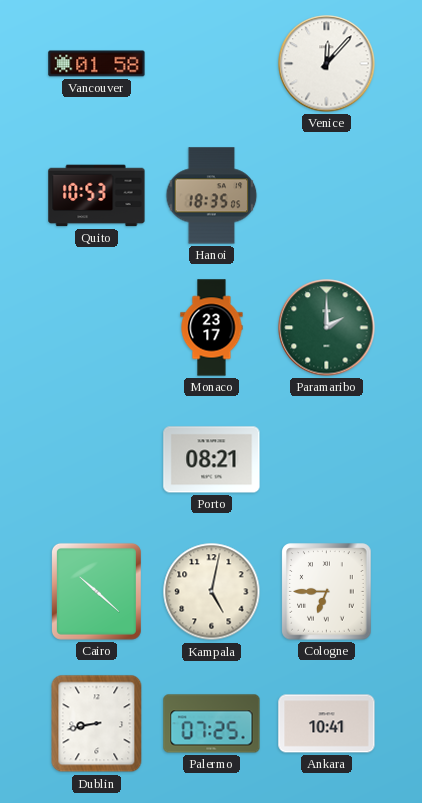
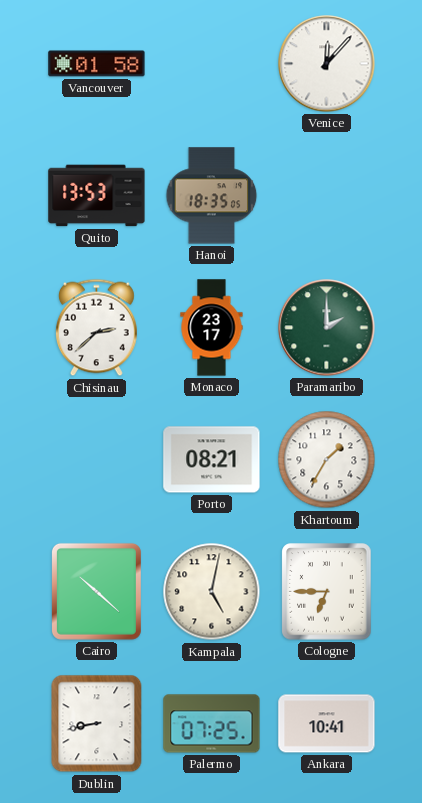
Quito: 10:53 -> 13:53
Chisinau: none -> 2:38
Khartoum: none -> 1:35
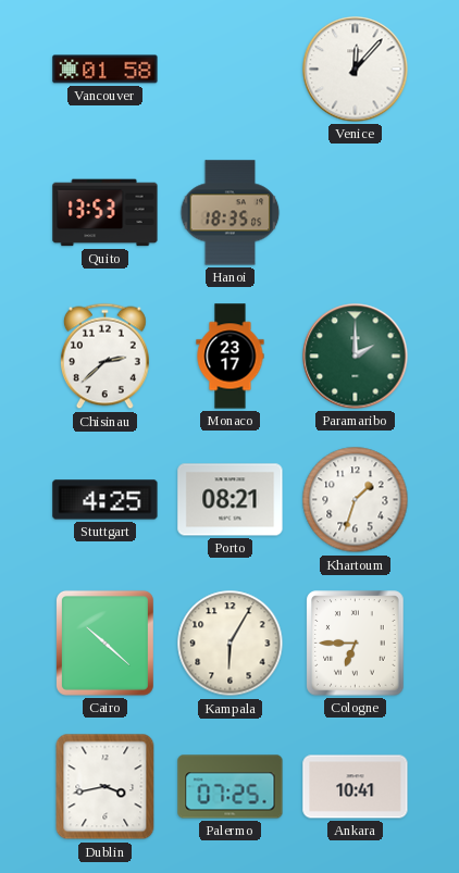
Stuttgart: none -> 4:25
Khartoum: 1:35 -> 1:33
Kampala: 5:02 -> 6:05
Dublin: 8:43 -> 3:43
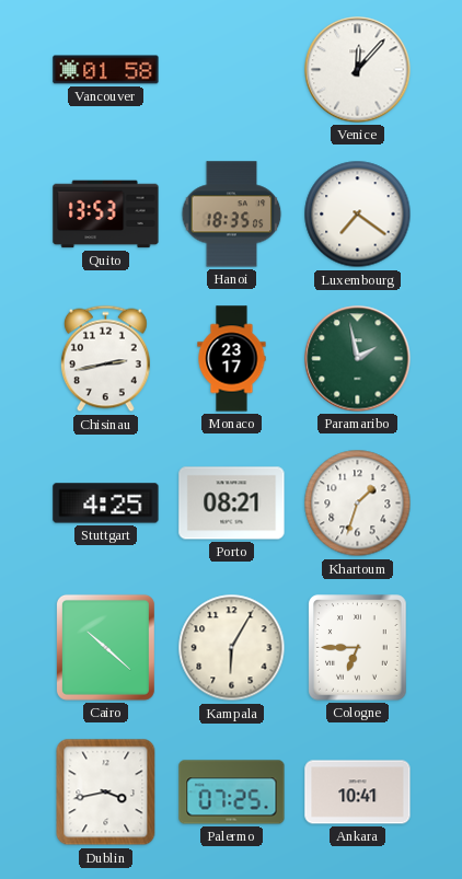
Luxembourg: none -> 7:21
Chisinau: 2:38 -> 2:43
Paramaribo: 2:00 -> 1:58
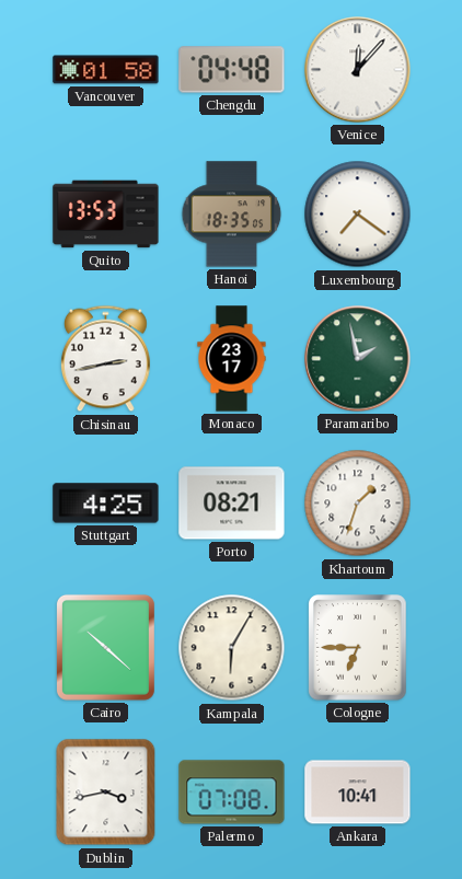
Chengdu: none -> 04:48
Palermo: 07:25 -> 07:08
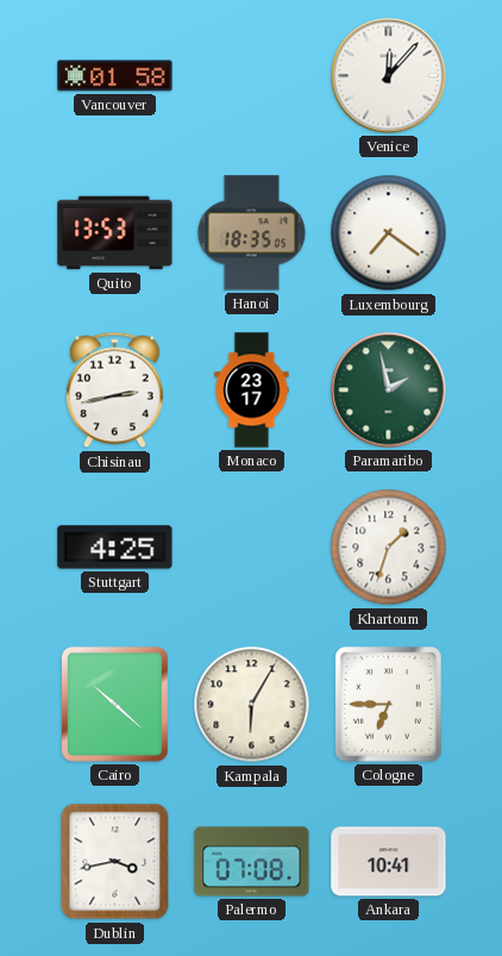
Chengdu: 04:48 -> none
Porto: 08:21 -> none
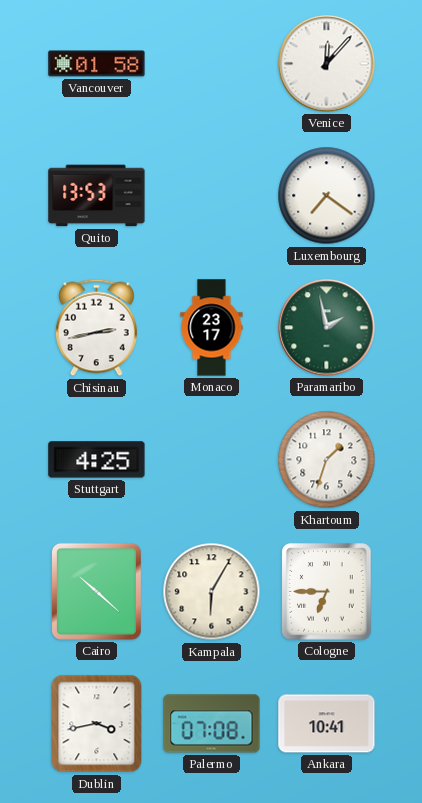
Hanoi: 18:35 -> none
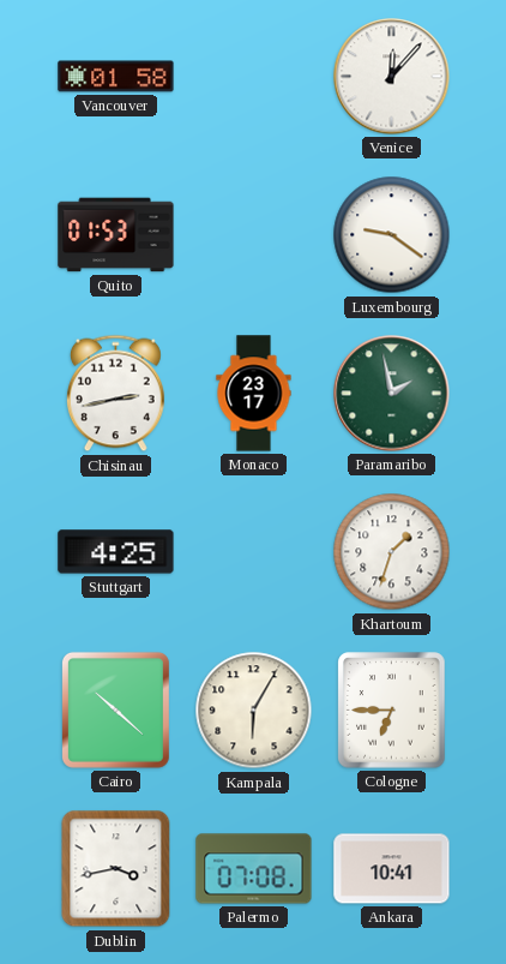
Quito: 13:53 -> 01:53
Luxembourg: 7:21 -> 9:21
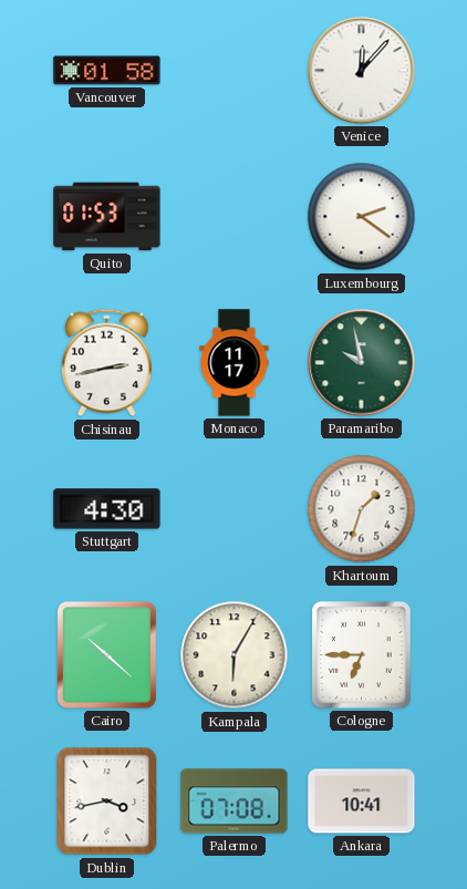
Luxembourg: 9:21 -> 2:21
Monaco: 23:17 -> 11:17
Paramaribo: 1:58 -> 9:58
Stuttgart: 4:25 -> 4:30
